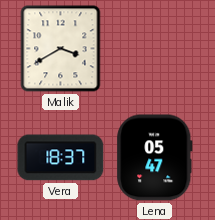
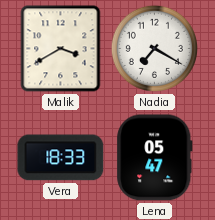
Nadia: none -> 7:20
Vera: 18:37 -> 18:33
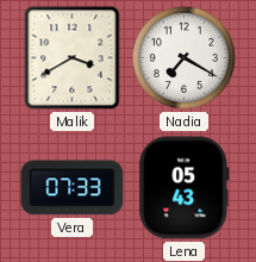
Vera: 18:33 -> 07:33
Lena: 05:47 -> 05:43
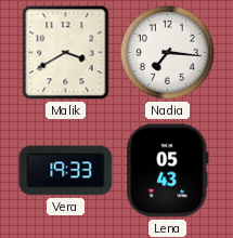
Nadia: 7:20 -> 7:16
Vera: 07:33 -> 19:33
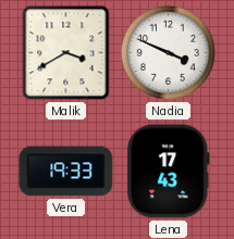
Nadia: 7:16 -> 3:49
Lena: 05:43 -> 17:43
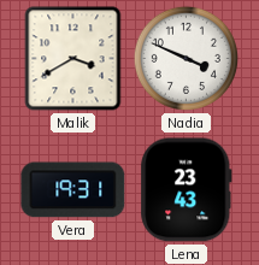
Vera: 19:33 -> 19:31
Lena: 17:43 -> 23:43
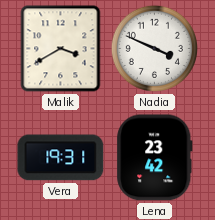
Lena: 23:43 -> 23:42
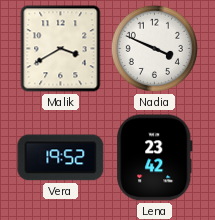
Vera: 19:31 -> 19:52
